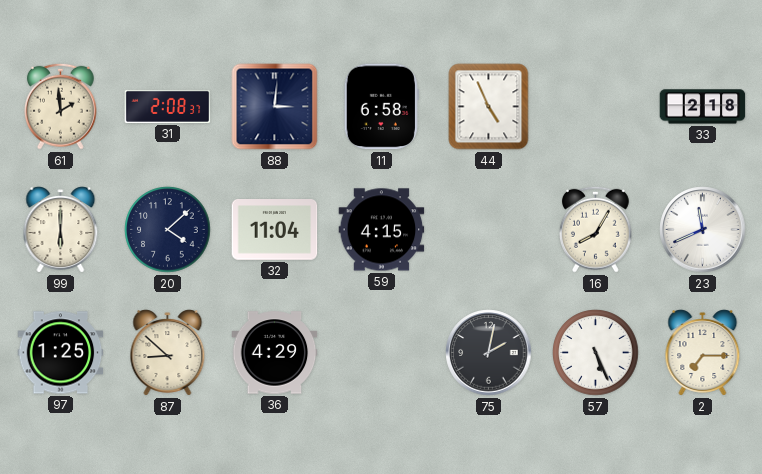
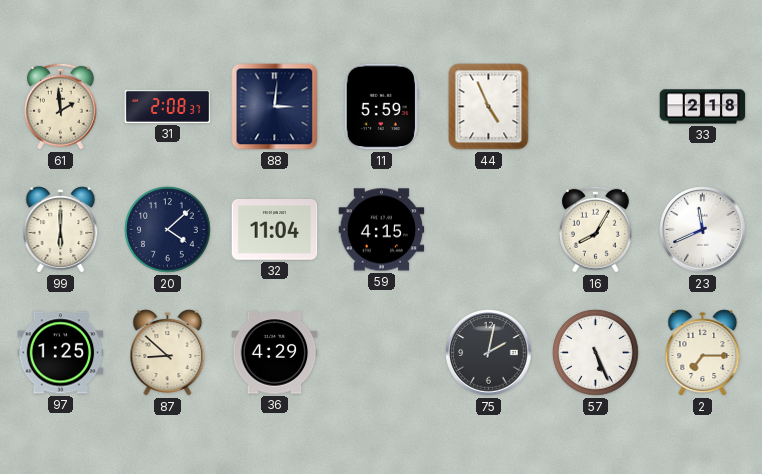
11: 6:58 -> 5:59
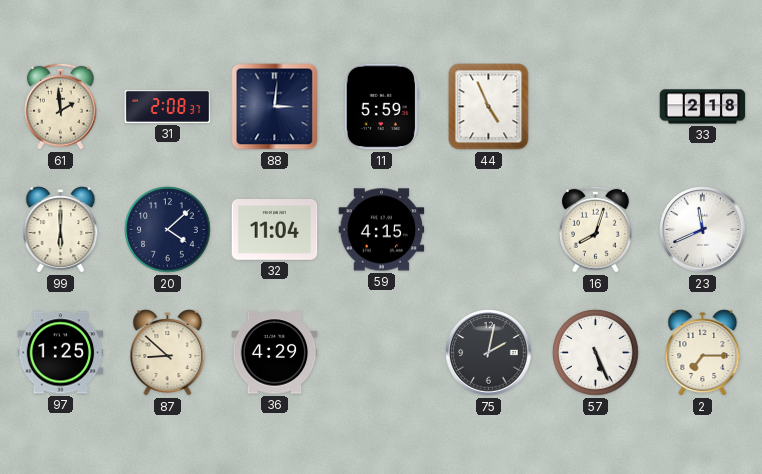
16: 8:05 -> 8:03
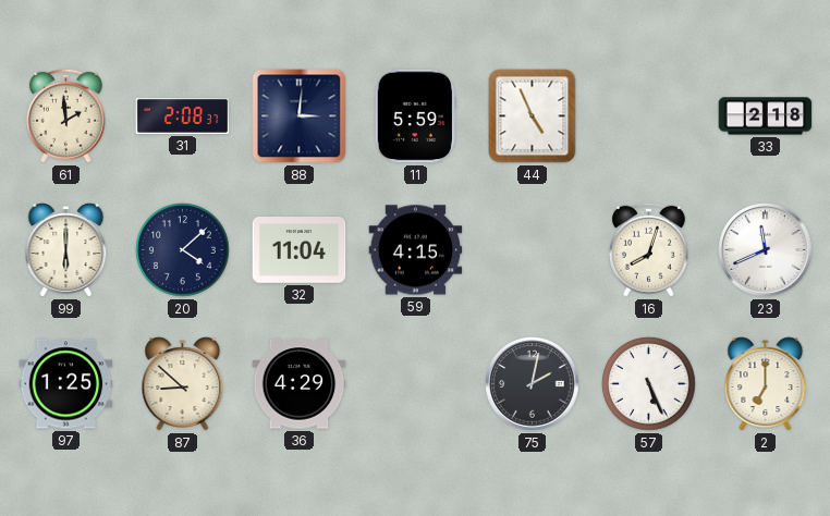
2: 7:15 -> 7:00
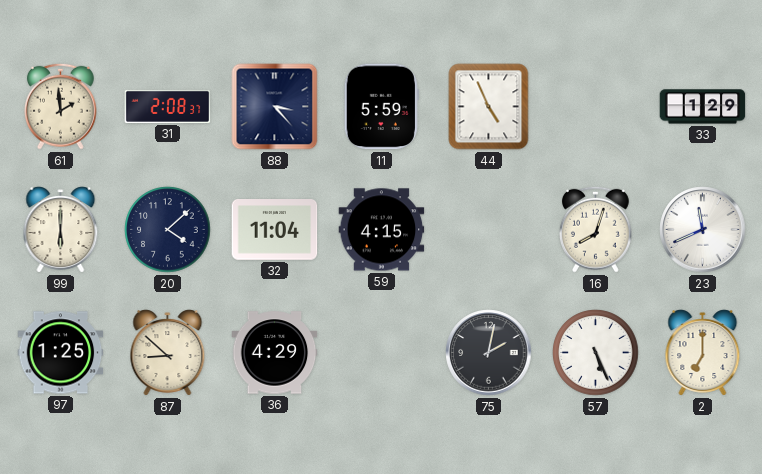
88: 3:01 -> 3:23
33: 2:18 -> 1:29
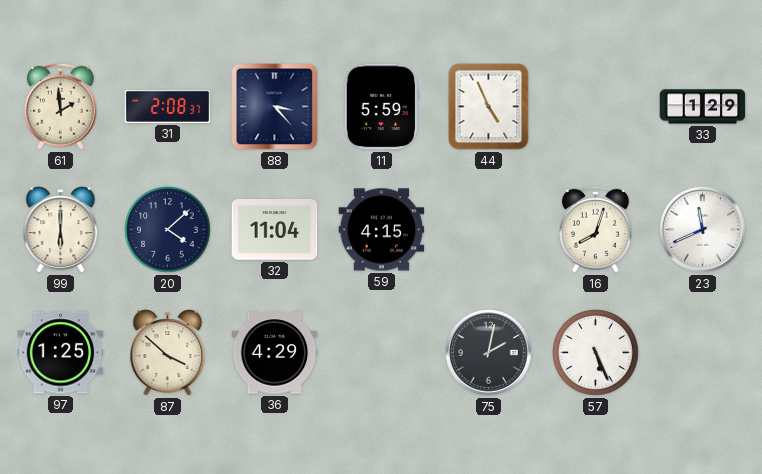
87: 8:52 -> 3:52
2: 7:00 -> none
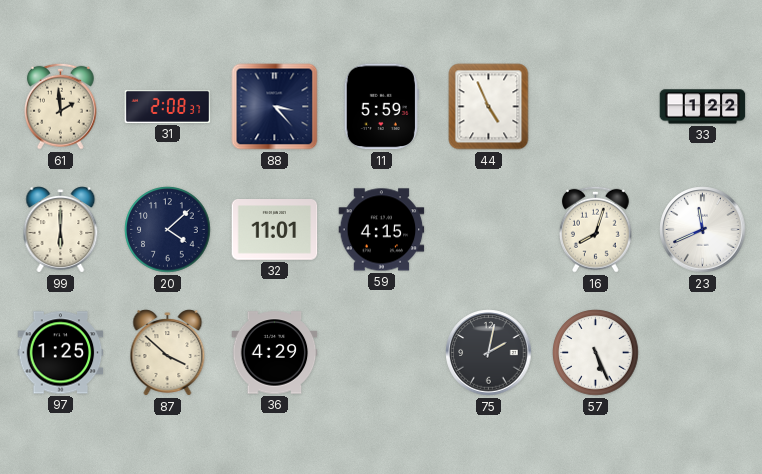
33: 1:29 -> 1:22
32: 11:04 -> 11:01
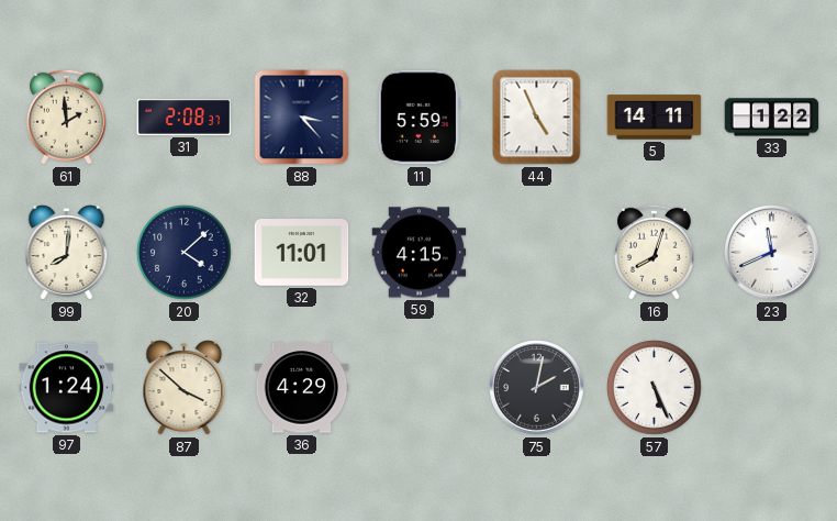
5: none -> 14:11
99: 6:00 -> 8:01
97: 1:25 -> 1:24
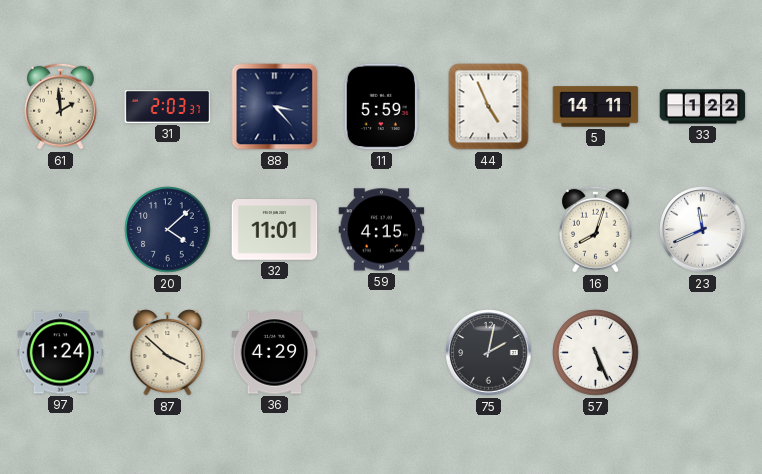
31: 2:08 -> 2:03
99: 8:01 -> none
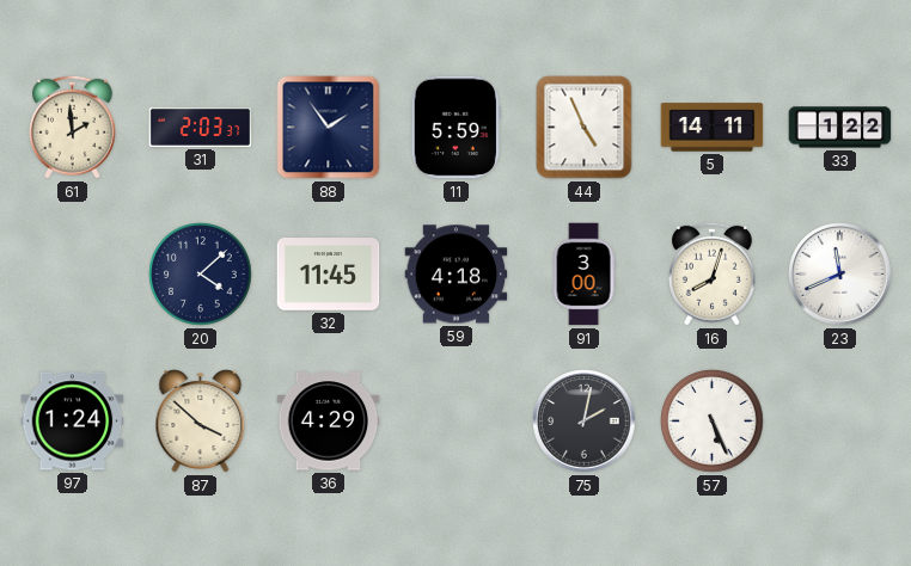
88: 3:23 -> 1:54
32: 11:01 -> 11:45
59: 4:15 -> 4:18
91: none -> 3:00
